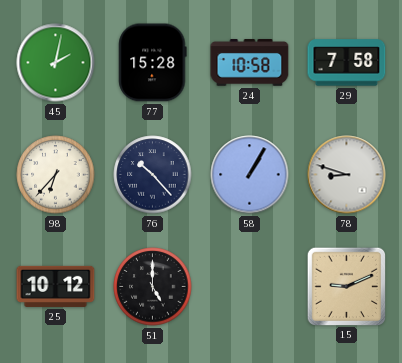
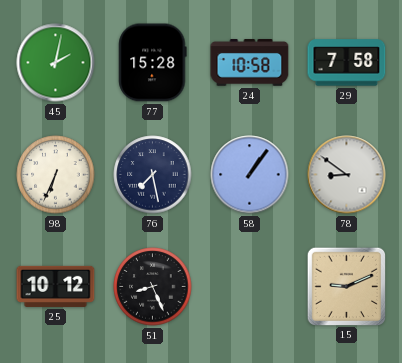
98: 6:37 -> 6:34
76: 10:23 -> 7:28
58: 1:05 -> 1:06
78: 8:48 -> 8:51
51: 5:00 -> 8:26
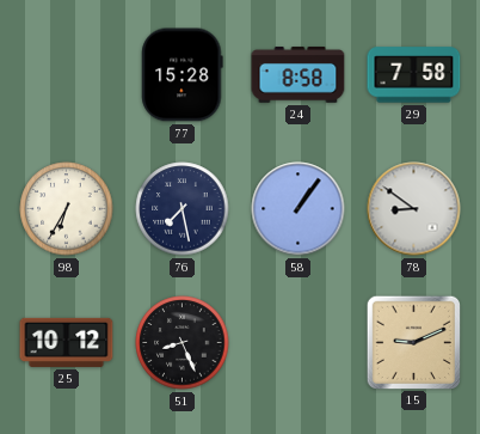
45: 2:02 -> none
24: 10:58 -> 8:58
98: 6:34 -> 6:35
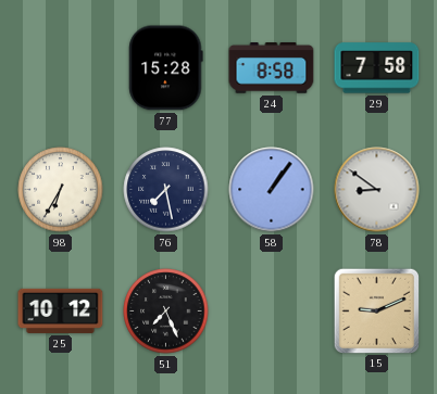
51: 8:26 -> 7:26
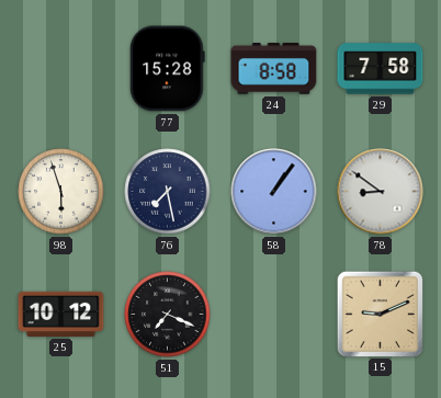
98: 6:35 -> 5:57
51: 7:26 -> 7:19
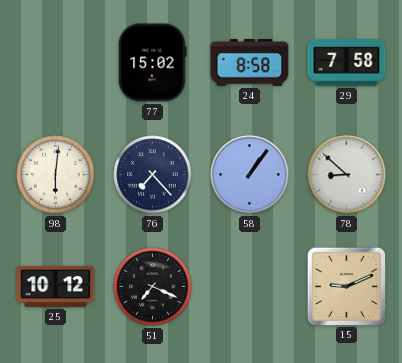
77: 15:28 -> 15:02
98: 5:57 -> 6:01
76: 7:28 -> 7:23
78: 8:51 -> 8:52
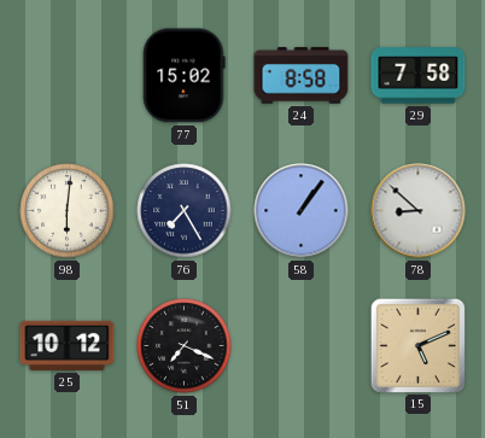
76: 7:23 -> 7:25
15: 9:11 -> 5:11
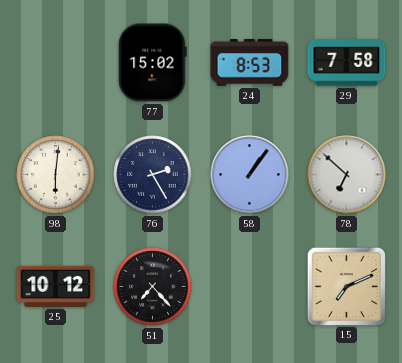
24: 8:58 -> 8:53
76: 7:25 -> 2:25
78: 8:52 -> 6:52
51: 7:19 -> 7:23
15: 5:11 -> 7:11
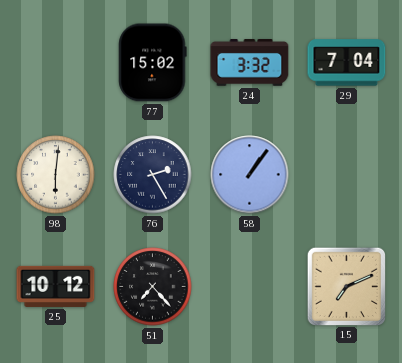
24: 8:53 -> 3:32
29: 7:58 -> 7:04
78: 6:52 -> none
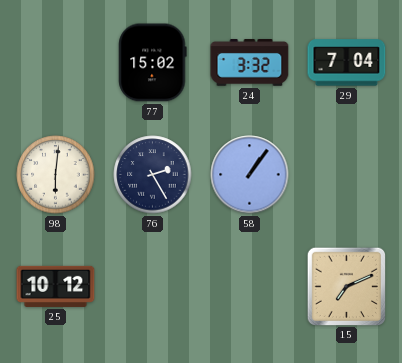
51: 7:23 -> none
